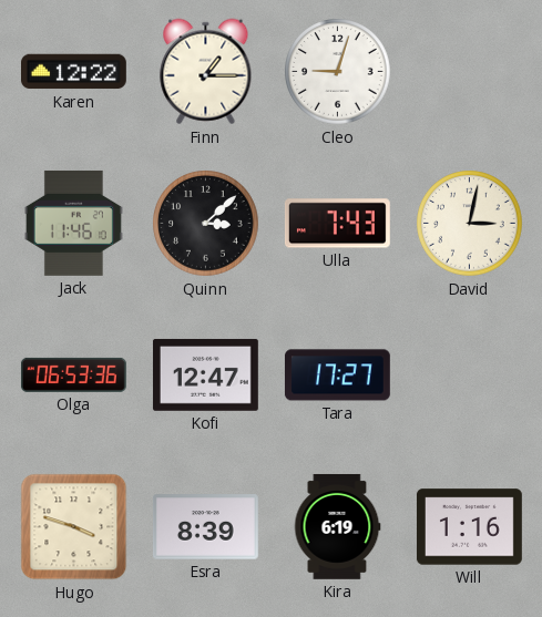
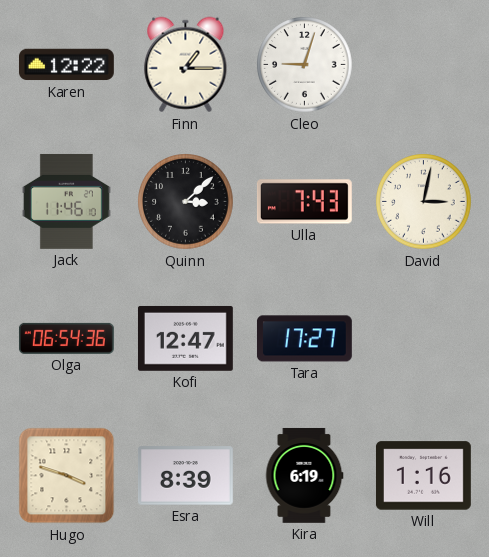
Olga: 06:53 -> 06:54
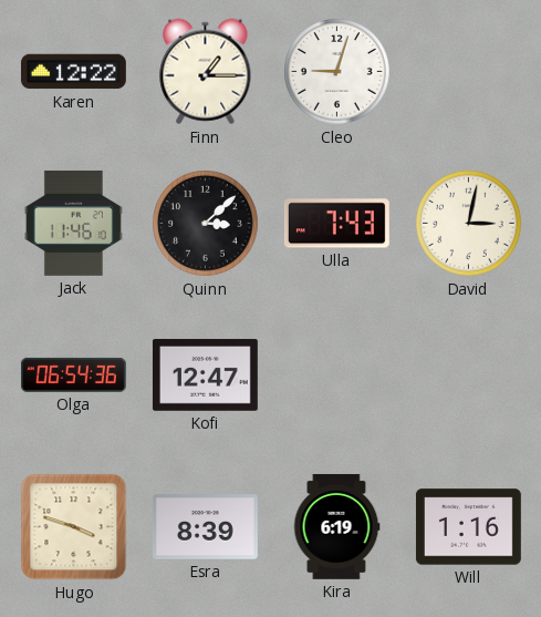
Tara: 17:27 -> none
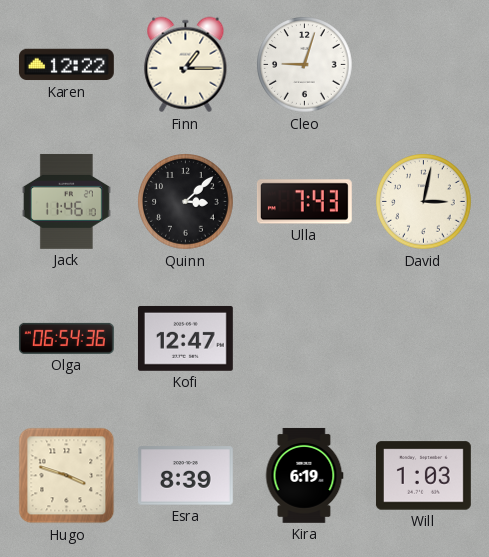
Will: 1:16 -> 1:03
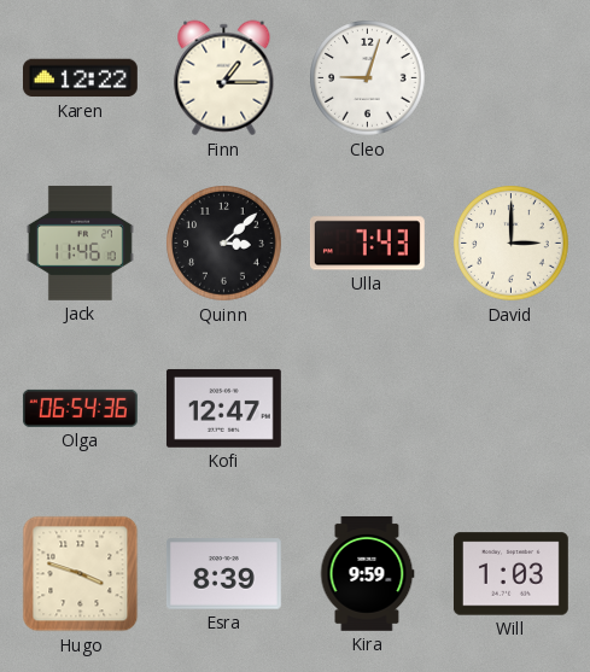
David: 3:02 -> 3:00
Kira: 6:19 -> 9:59
